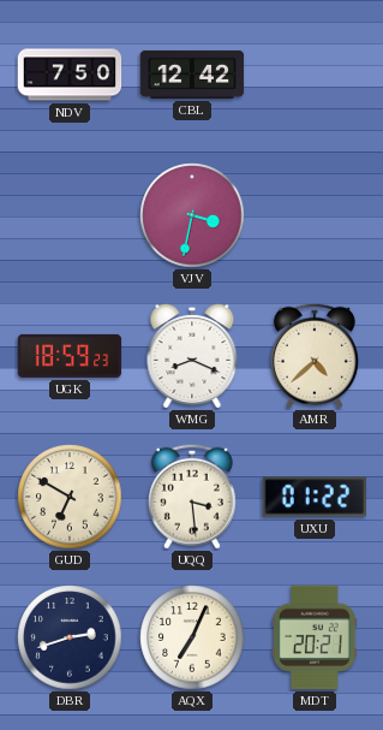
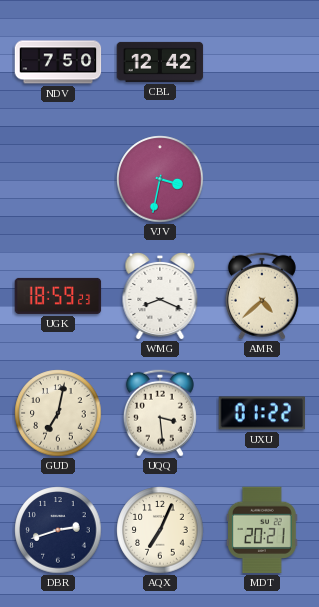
GUD: 6:50 -> 7:02
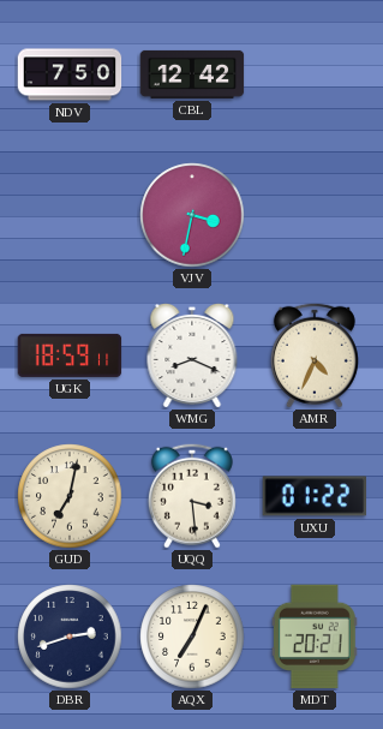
UGK: 18:59:23 -> 18:59:11
AMR: 4:38 -> 4:34
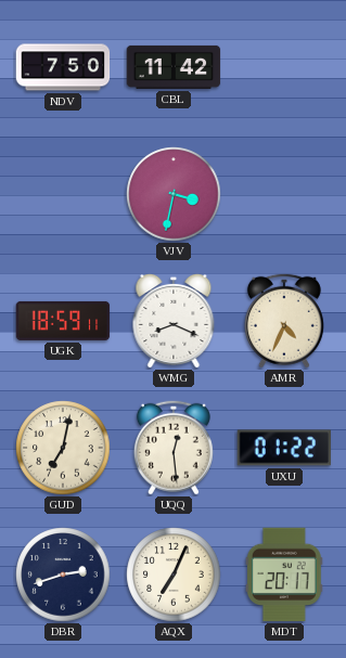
CBL: 12:42 -> 11:42
UQQ: 3:29 -> 12:29
MDT: 20:21 -> 20:17
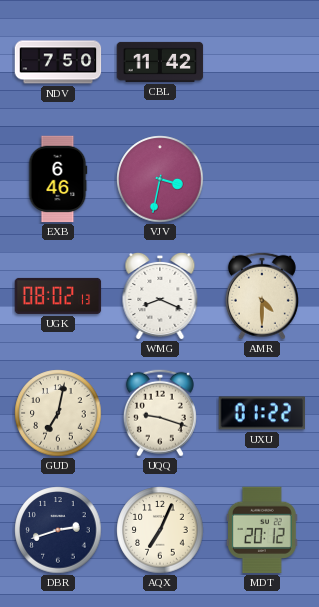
EXB: none -> 6:46
UGK: 18:59 -> 08:02
AMR: 4:34 -> 4:30
UQQ: 12:29 -> 9:18
MDT: 20:17 -> 20:12
